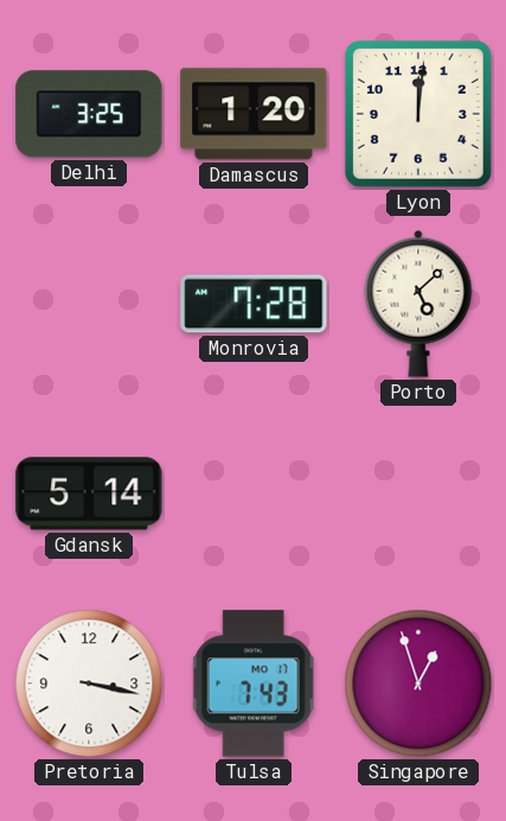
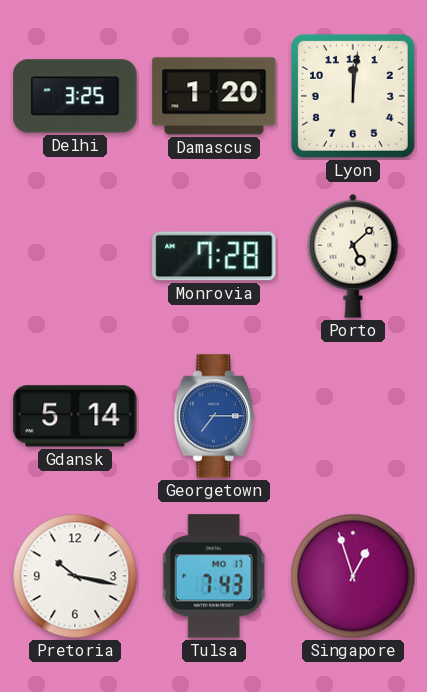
Georgetown: none -> 7:15
Pretoria: 3:17 -> 10:17
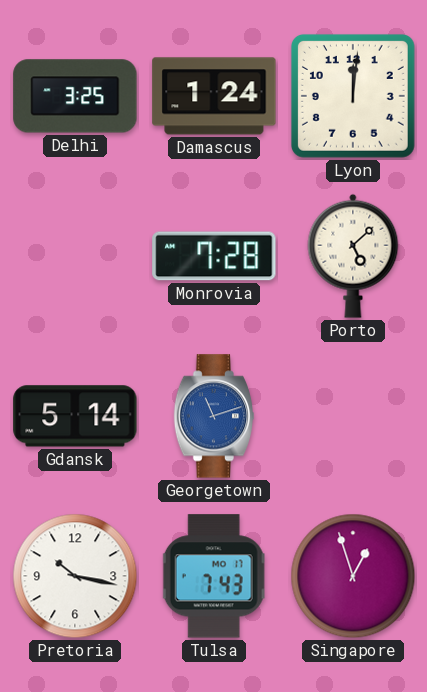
Damascus: 1:20 -> 1:24
Georgetown: 7:15 -> 11:12
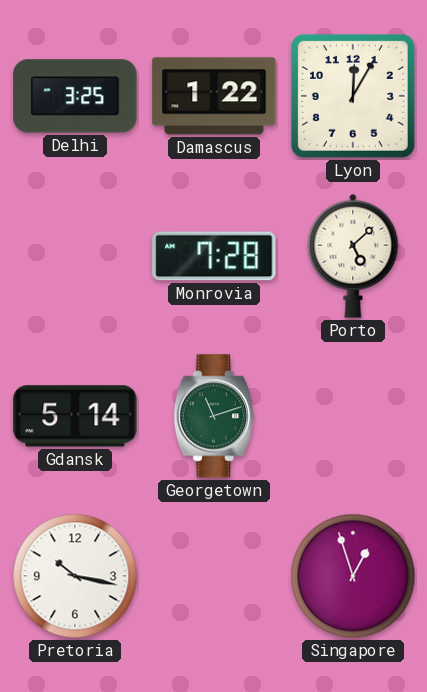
Damascus: 1:24 -> 1:22
Lyon: 12:01 -> 12:05
Georgetown dial: blue -> green
Tulsa: 7:43 -> none
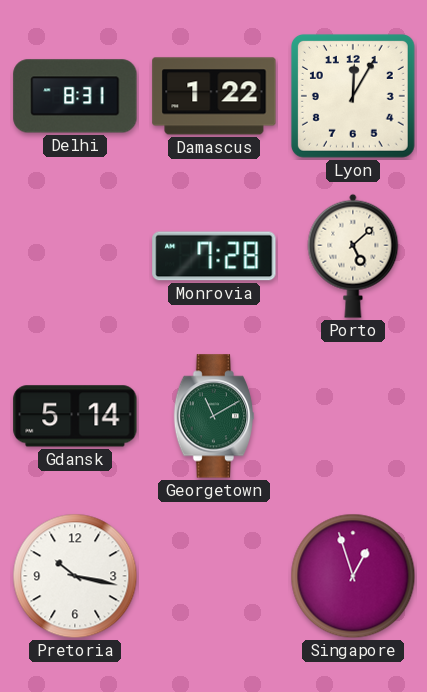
Delhi: 3:25 -> 8:31
Georgetown: 11:12 -> 11:10
